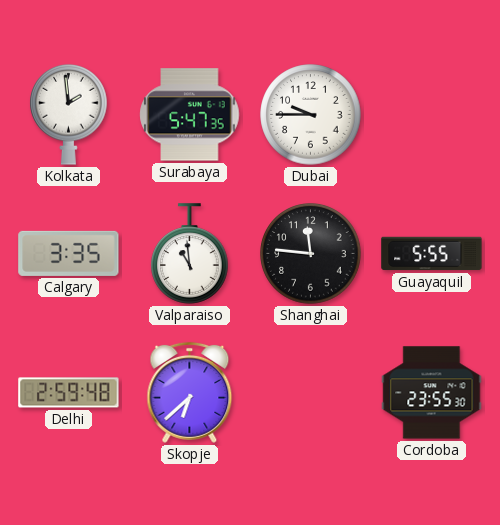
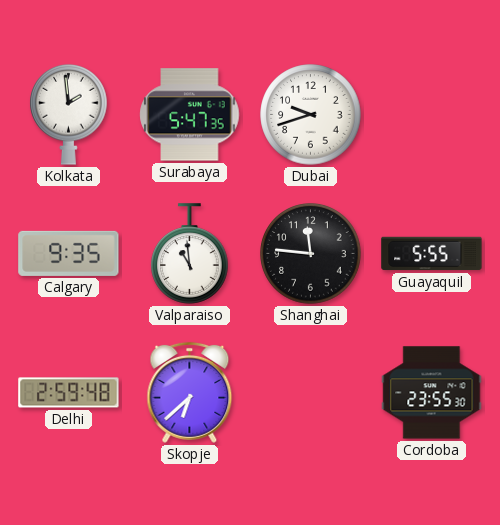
Dubai: 9:45 -> 9:42
Calgary: 3:35 -> 9:35
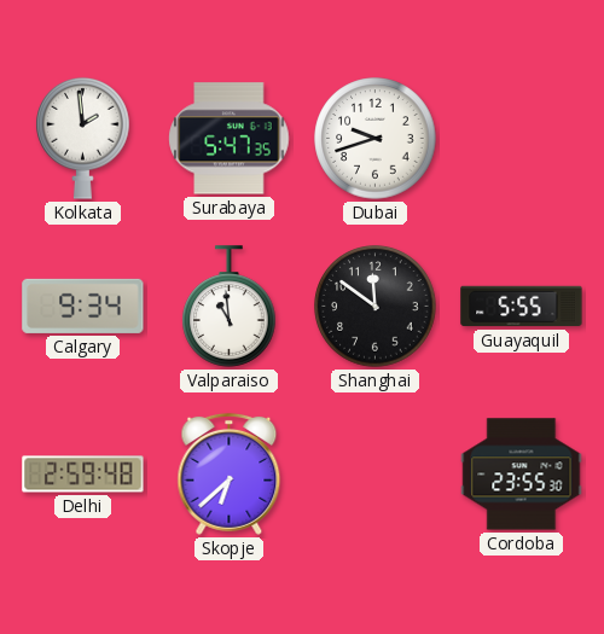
Calgary: 9:35 -> 9:34
Shanghai: 11:46 -> 11:51
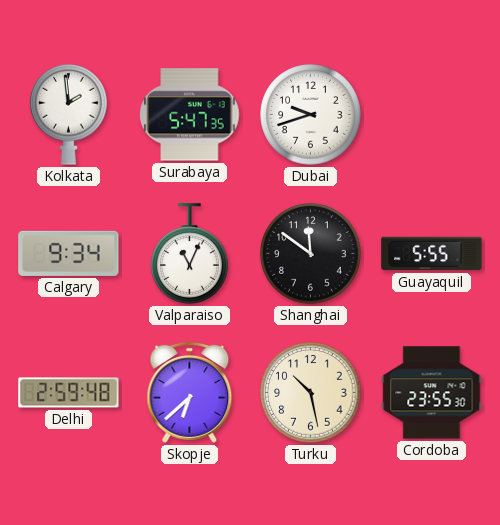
Valparaiso: 10:59 -> 11:04
Turku: none -> 10:28
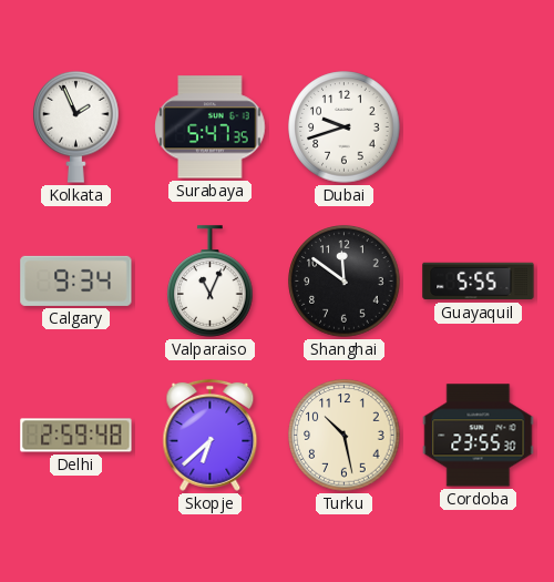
Kolkata: 1:59 -> 1:56
